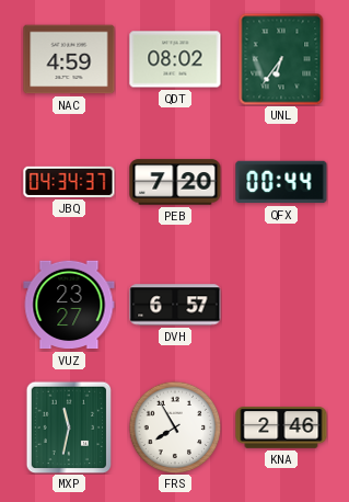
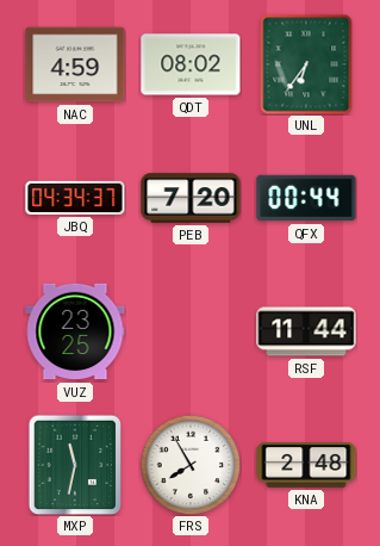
VUZ: 23:27 -> 23:25
DVH: 6:57 -> none
RSF: none -> 11:44
KNA: 2:46 -> 2:48
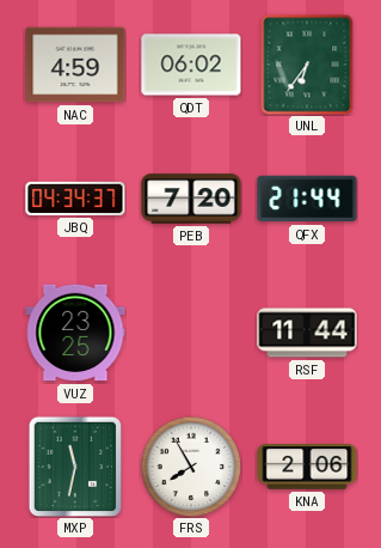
QDT: 08:02 -> 06:02
QFX: 00:44 -> 21:44
KNA: 2:48 -> 2:06
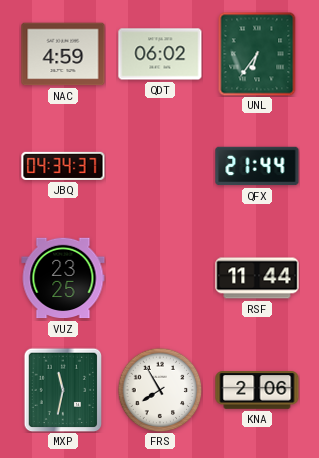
PEB: 7:20 -> none
